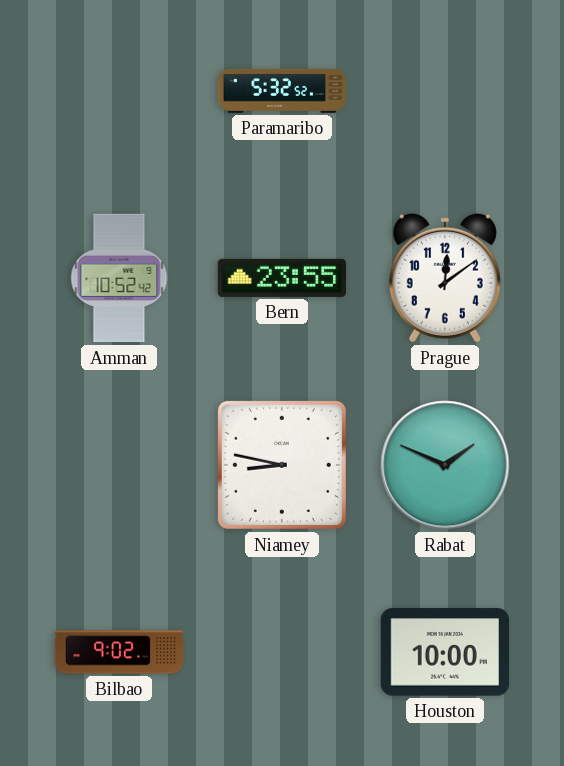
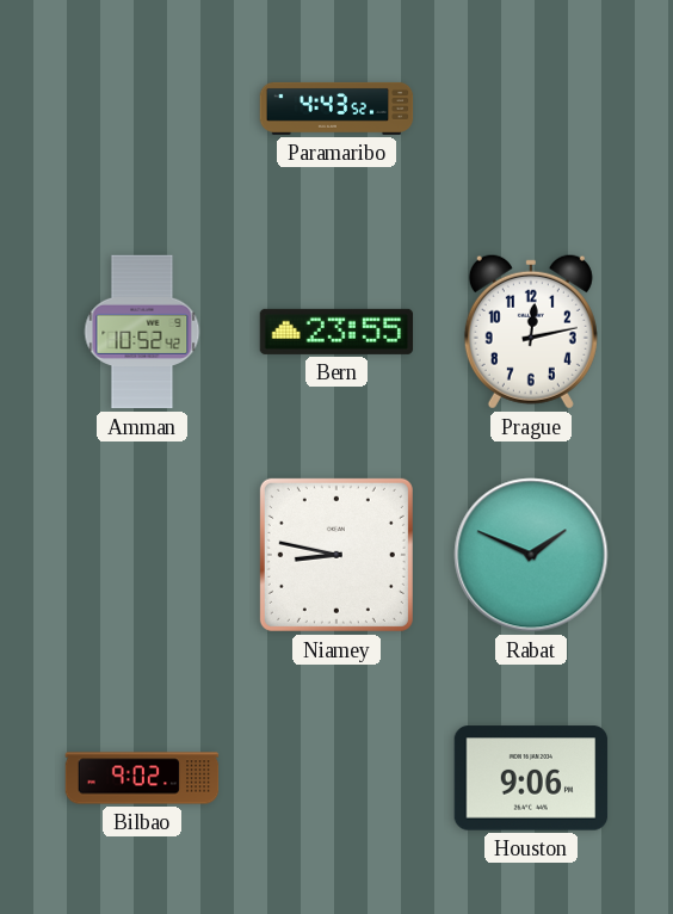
Paramaribo: 5:32 -> 4:43
Prague: 12:09 -> 12:13
Houston: 10:00 -> 9:06
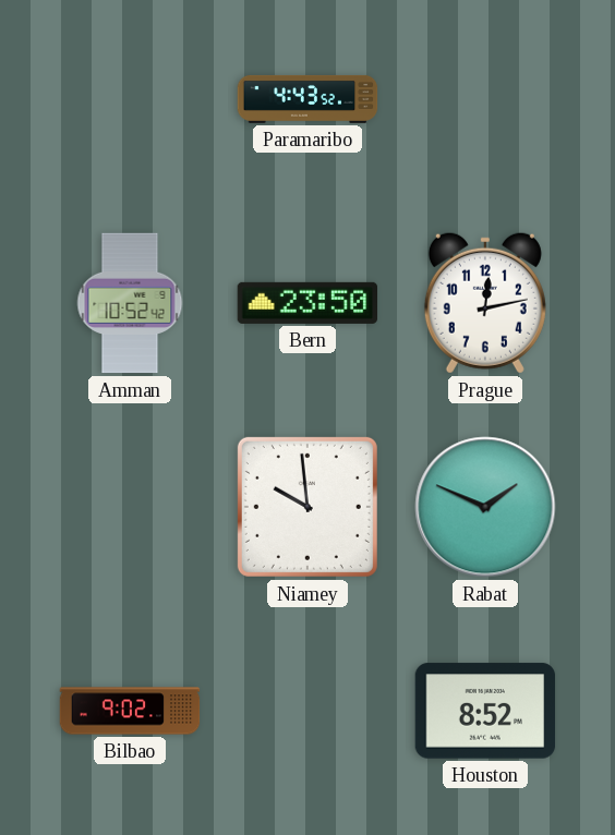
Bern: 23:55 -> 23:50
Niamey: 8:47 -> 9:59
Houston: 9:06 -> 8:52
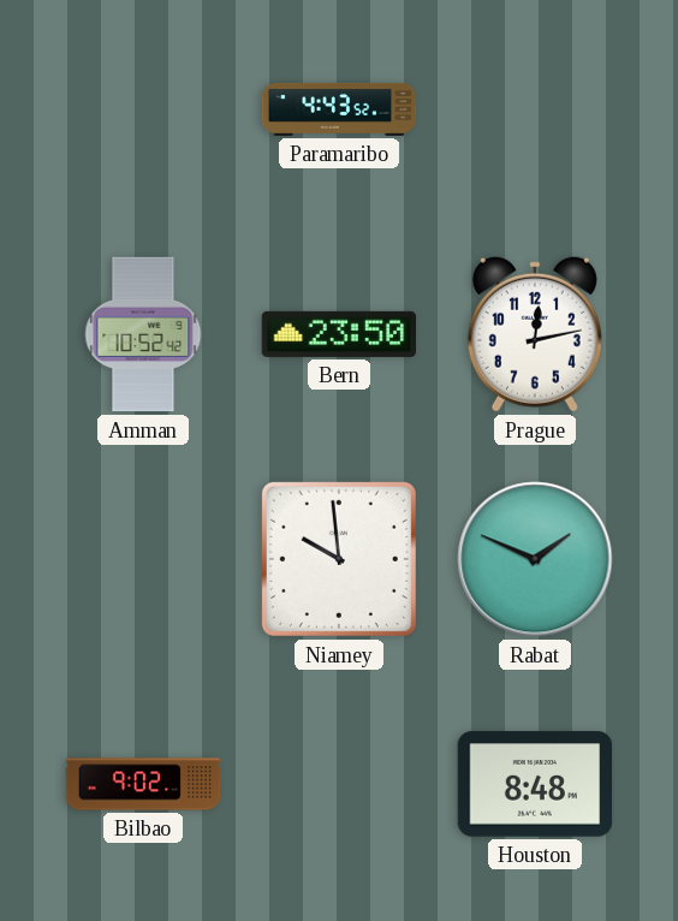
Houston: 8:52 -> 8:48
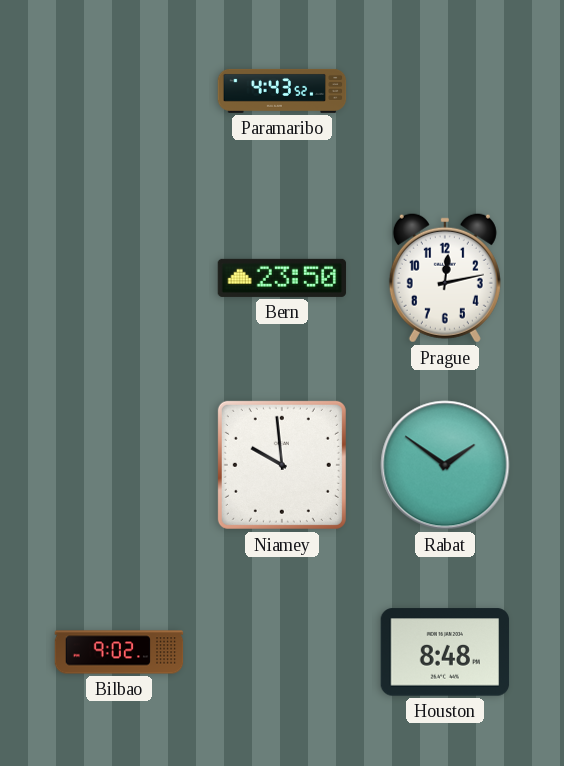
Amman: 10:52 -> none
Rabat: 1:49 -> 1:51
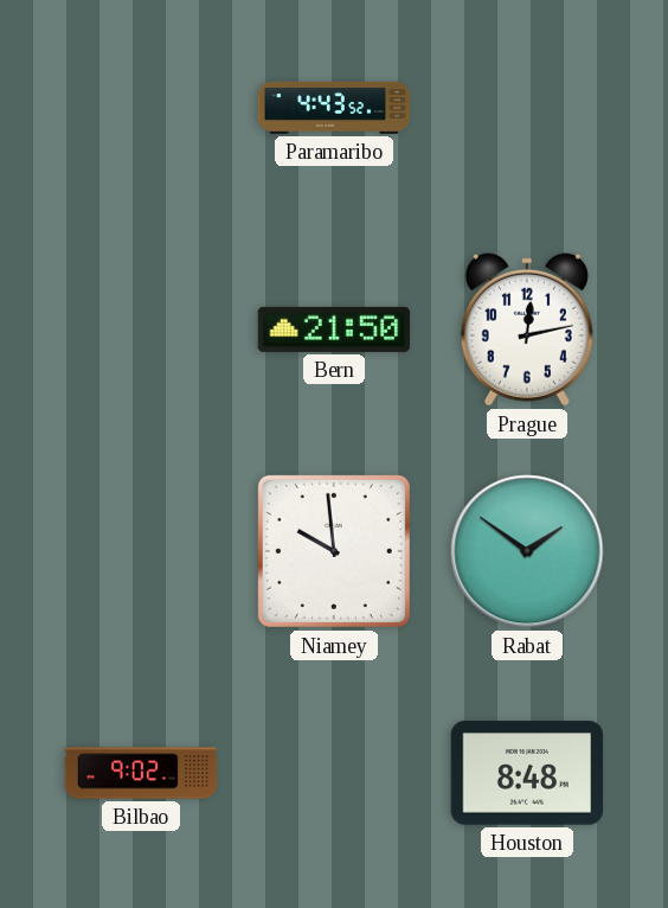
Bern: 23:50 -> 21:50
